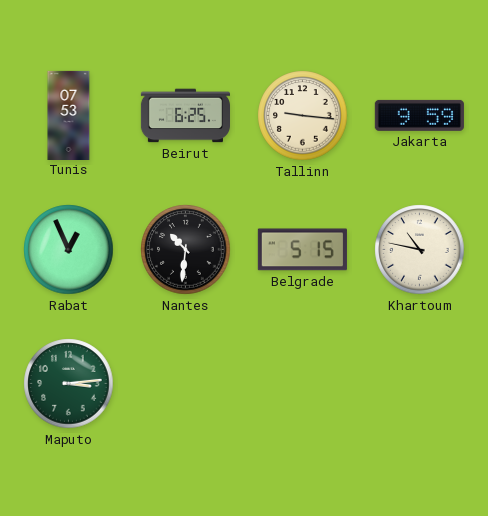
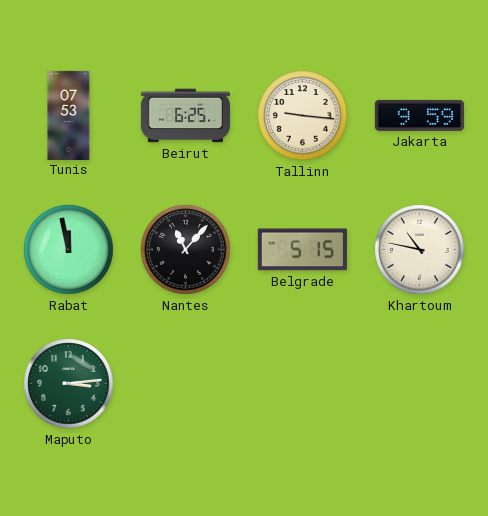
Rabat: 12:56 -> 11:58
Nantes: 10:31 -> 11:07
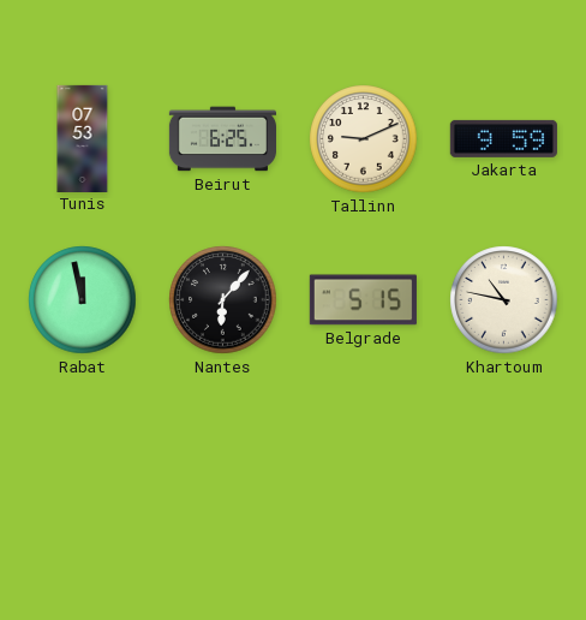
Tallinn: 9:16 -> 9:11
Nantes: 11:07 -> 6:07
Maputo: 3:14 -> none
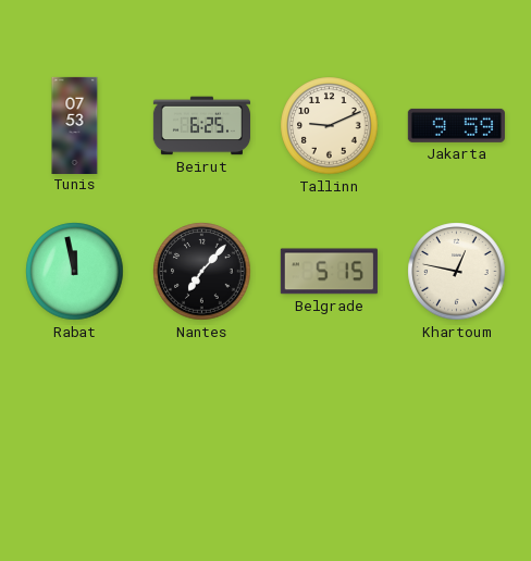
Nantes: 6:07 -> 7:07
Khartoum: 10:47 -> 12:47
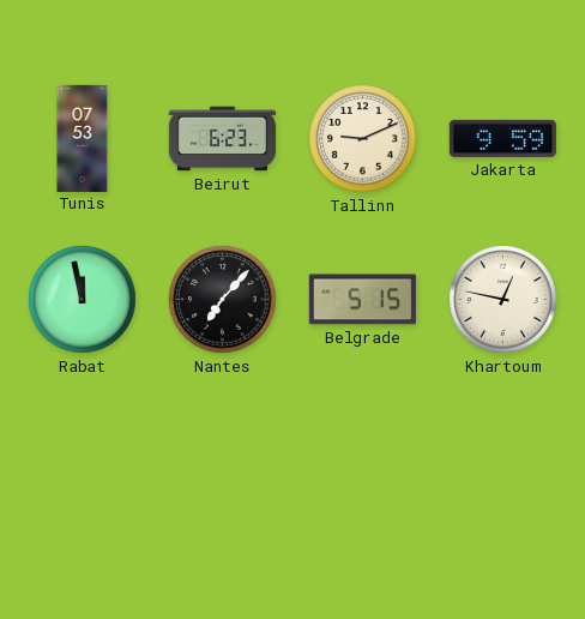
Beirut: 6:25 -> 6:23
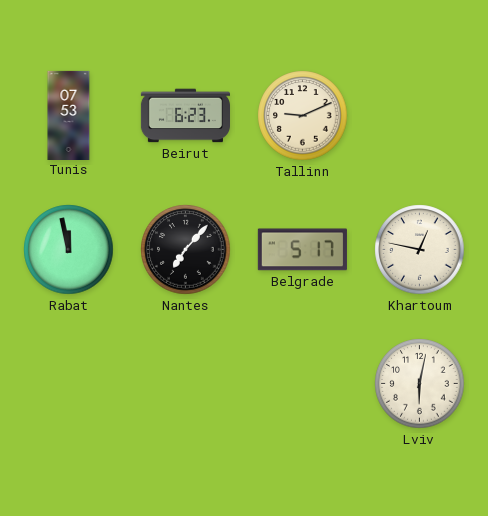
Jakarta: 9:59 -> none
Belgrade: 5:15 -> 5:17
Lviv: none -> 6:02
